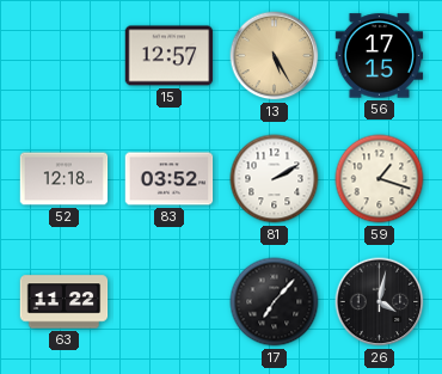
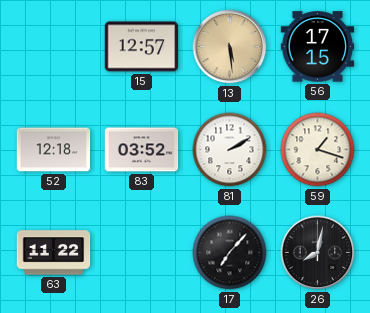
13: 5:25 -> 5:29
26: 4:02 -> 8:02
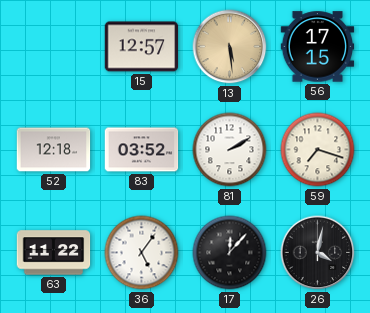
59: 1:18 -> 7:18
36: none -> 5:06
17: 7:07 -> 12:07
26: 8:02 -> 4:02
